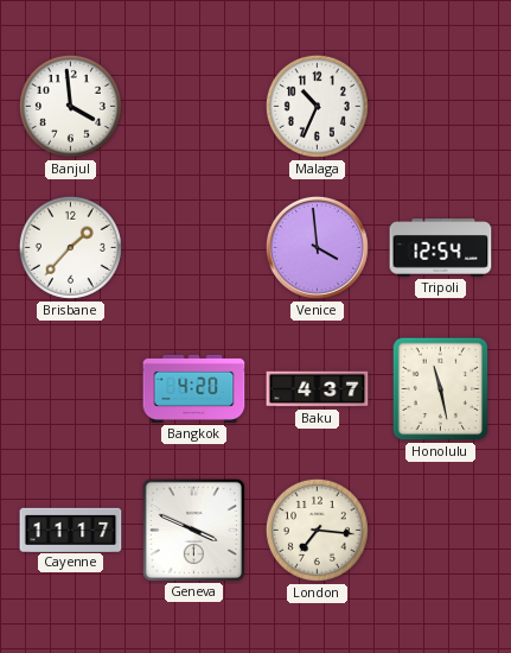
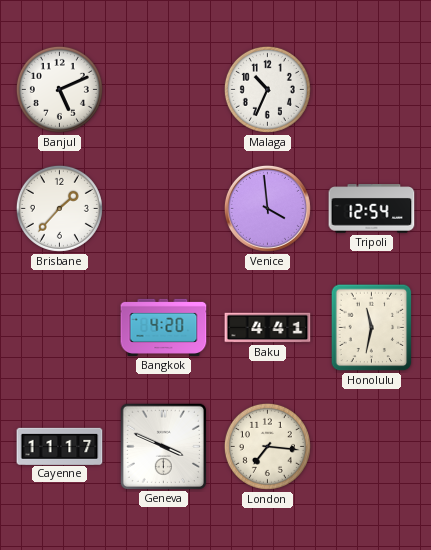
Banjul: 3:59 -> 5:11
Baku: 4:37 -> 4:41
Honolulu: 11:28 -> 11:32
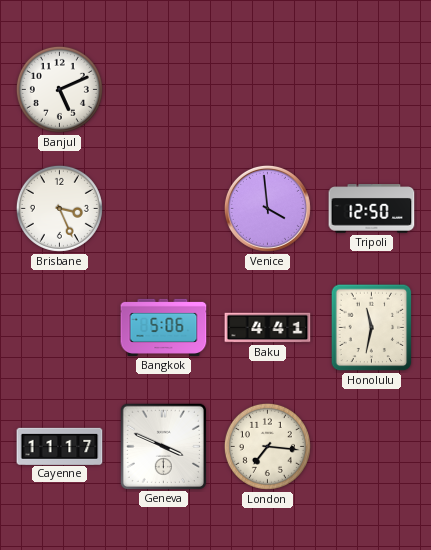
Malaga: 10:34 -> none
Brisbane: 1:37 -> 3:26
Tripoli: 12:54 -> 12:50
Bangkok: 4:20 -> 5:06
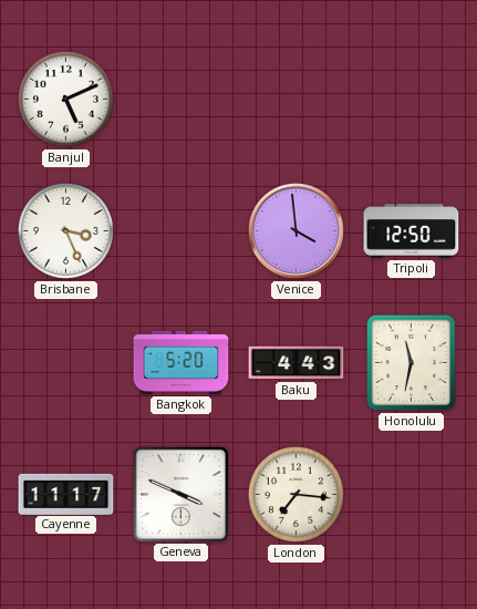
Bangkok: 5:06 -> 5:20
Baku: 4:41 -> 4:43
